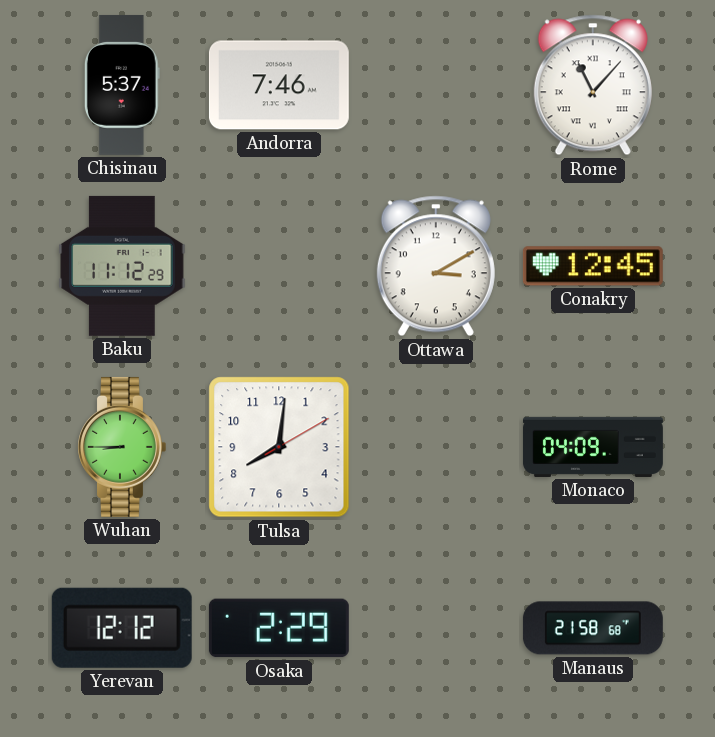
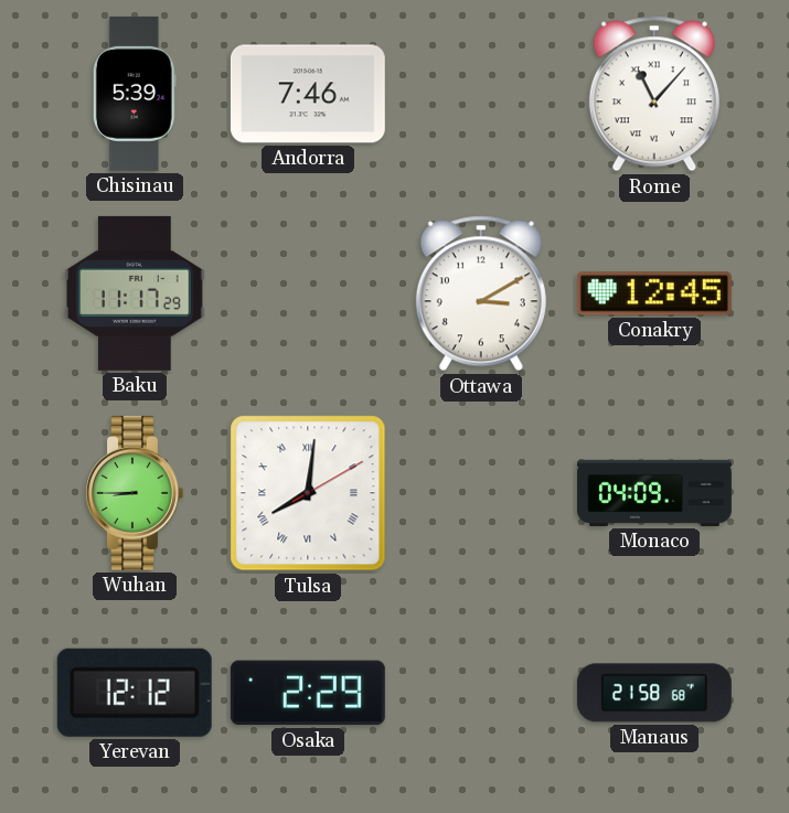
Chisinau: 5:37 -> 5:39
Baku: 11:12 -> 11:17
Tulsa numerals: Arabic -> Roman
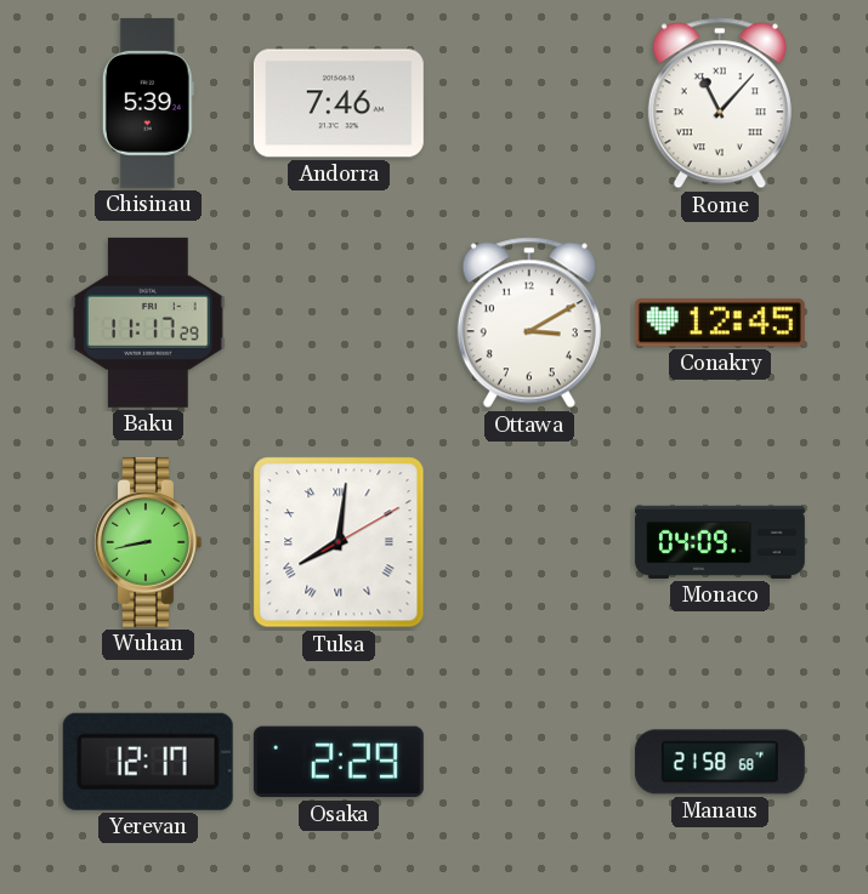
Wuhan: 8:45 -> 8:43
Yerevan: 12:12 -> 12:17
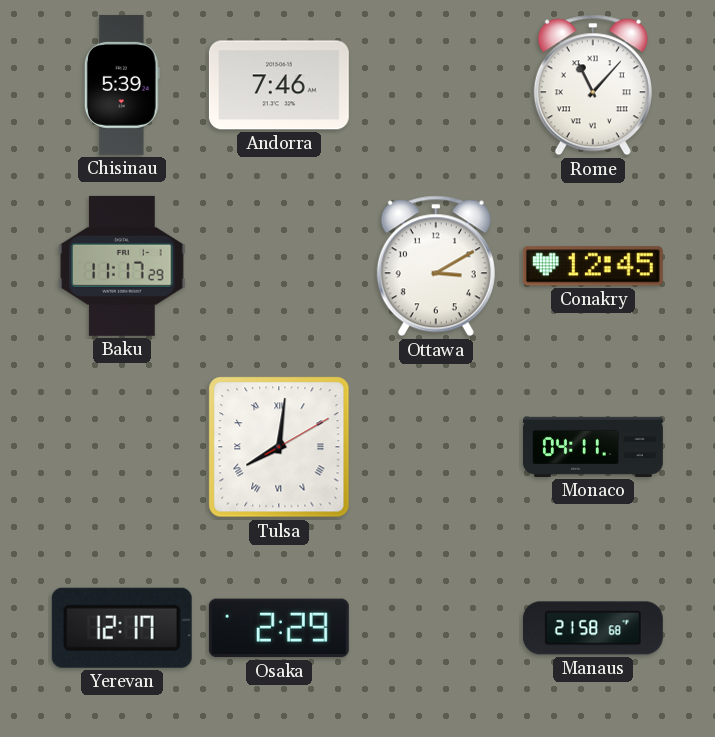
Wuhan: 8:43 -> none
Monaco: 04:09 -> 04:11
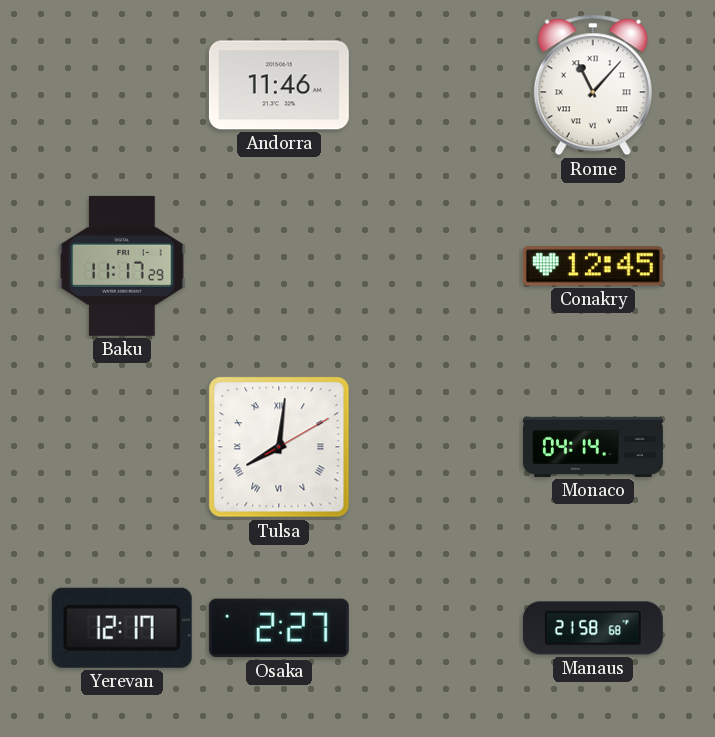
Chisinau: 5:39 -> none
Andorra: 7:46 -> 11:46
Ottawa: 3:10 -> none
Monaco: 04:11 -> 04:14
Osaka: 2:29 -> 2:27
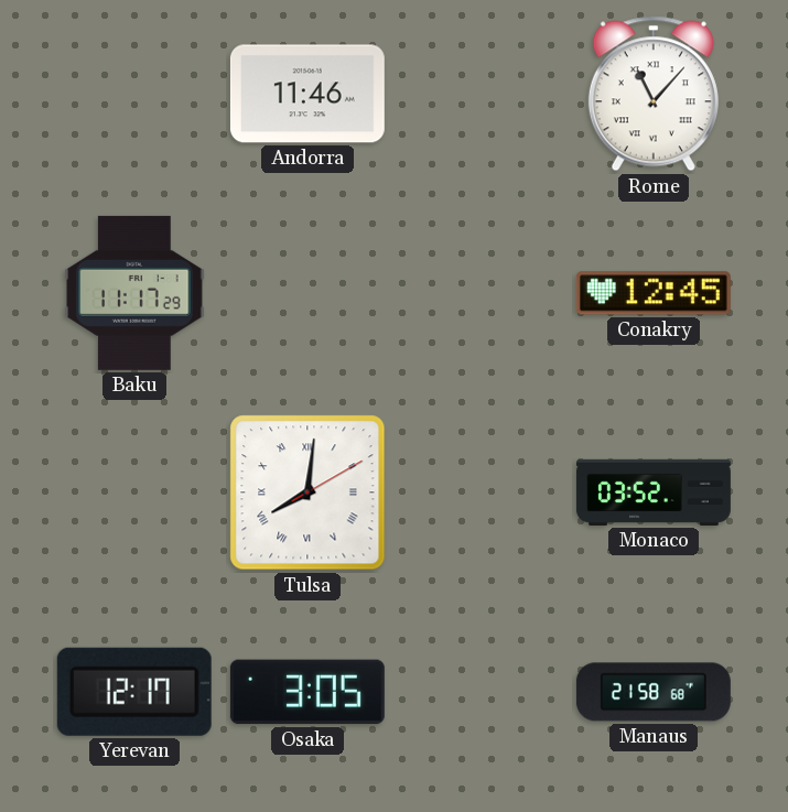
Monaco: 04:14 -> 03:52
Osaka: 2:27 -> 3:05
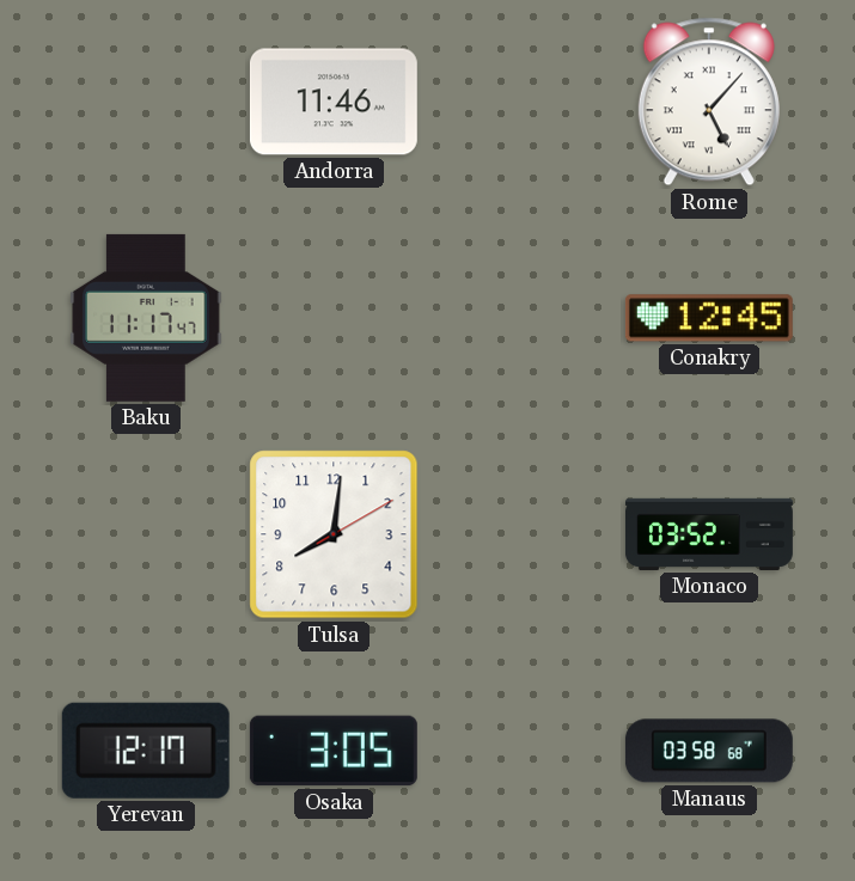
Rome: 11:07 -> 5:07
Baku: 11:17:29 -> 11:17:47
Tulsa numerals: Roman -> Arabic
Manaus: 21:58 -> 03:58
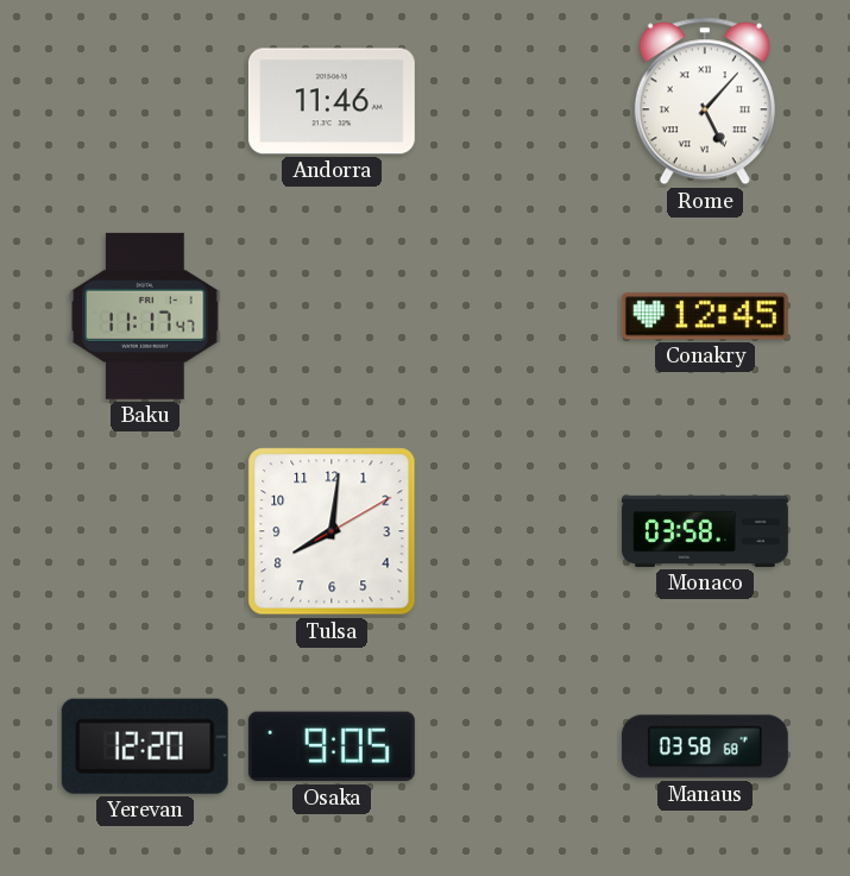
Monaco: 03:52 -> 03:58
Yerevan: 12:17 -> 12:20
Osaka: 3:05 -> 9:05
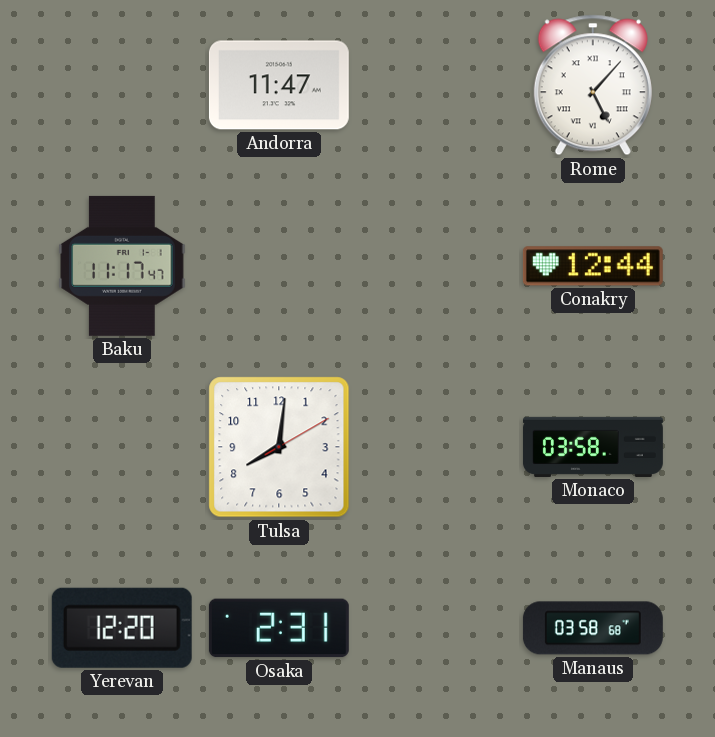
Andorra: 11:46 -> 11:47
Conakry: 12:45 -> 12:44
Osaka: 9:05 -> 2:31
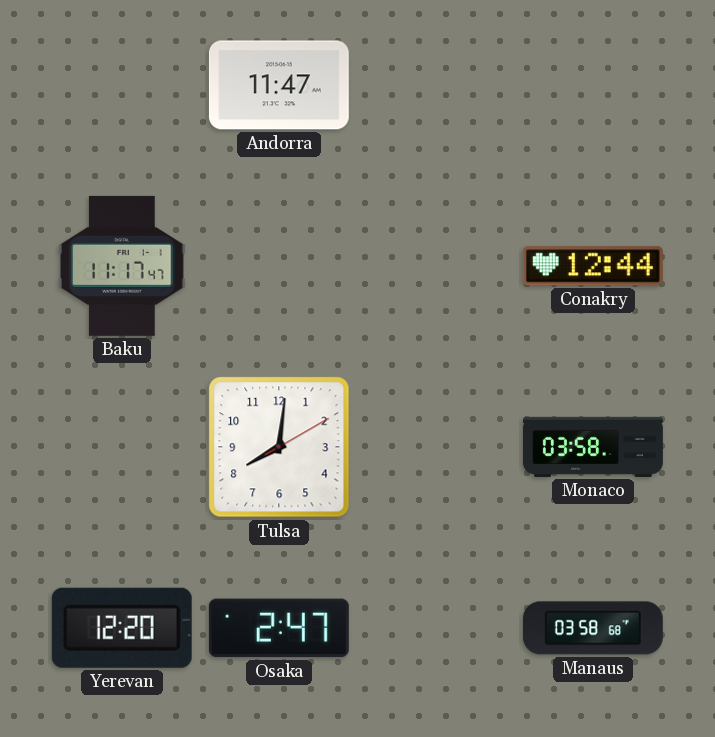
Rome: 5:07 -> none
Osaka: 2:31 -> 2:47
